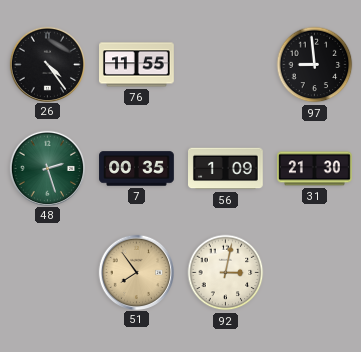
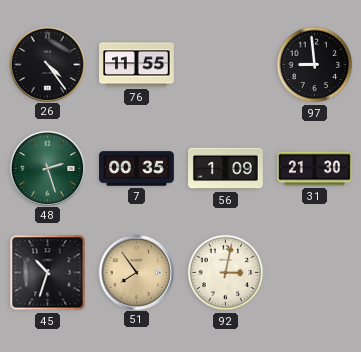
45: none -> 10:33
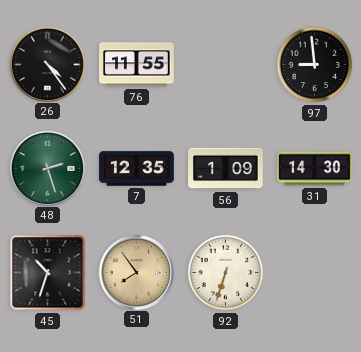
7: 00:35 -> 12:35
31: 21:30 -> 14:30
92: 3:02 -> 6:33
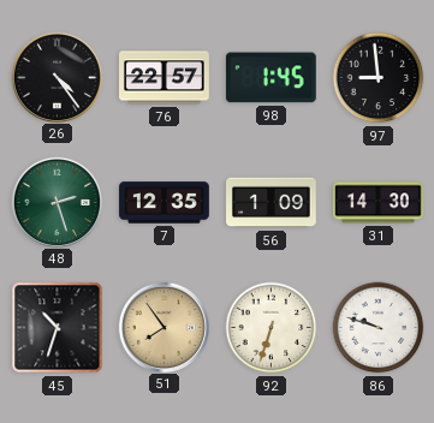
76: 11:55 -> 22:57
98: none -> 1:45
86: none -> 9:48
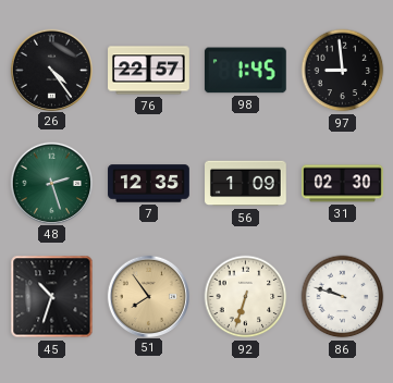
31: 14:30 -> 02:30
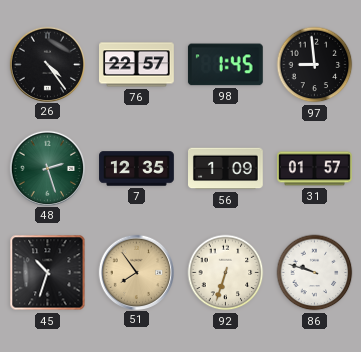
31: 02:30 -> 01:57
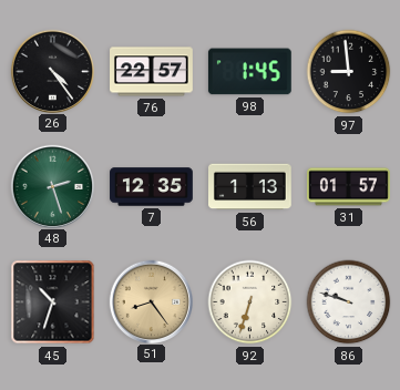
56: 1:09 -> 1:13
51: 7:54 -> 8:24
